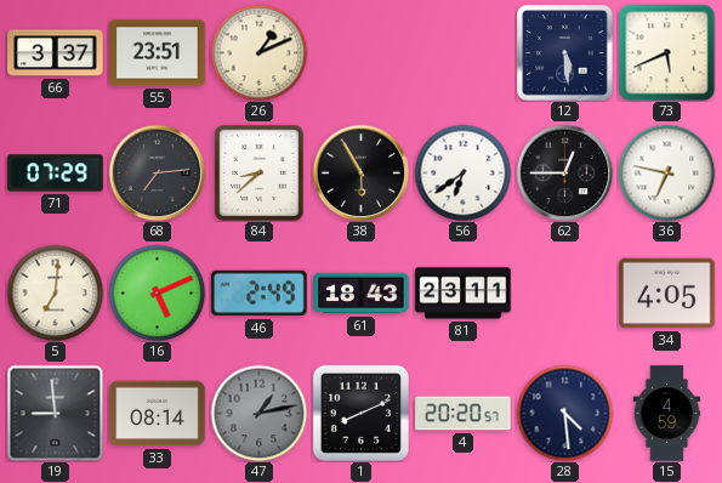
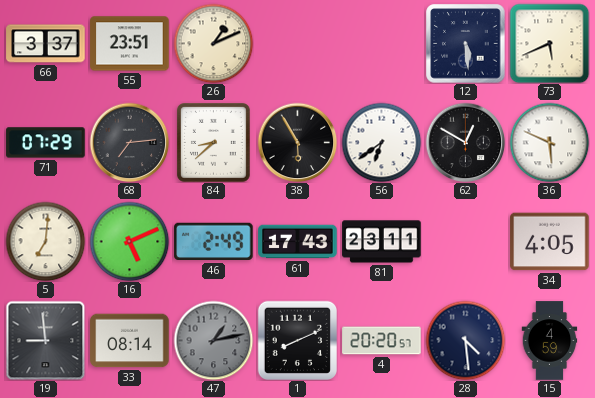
62: 12:45 -> 12:50
36: 6:47 -> 5:49
61: 18:43 -> 17:43
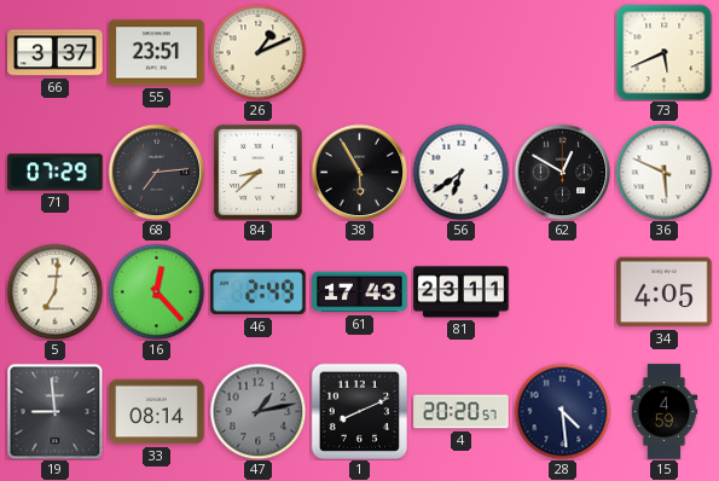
12: 5:29 -> none
16: 5:11 -> 12:23
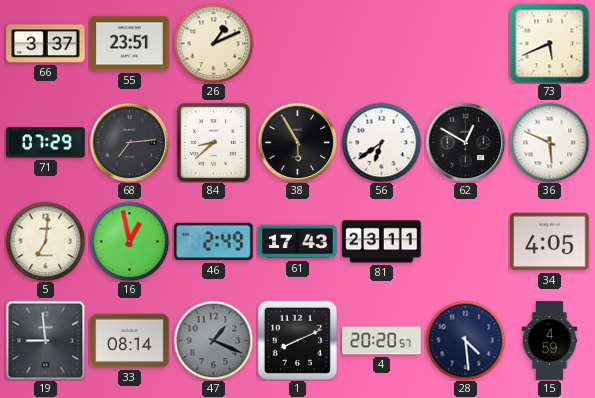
16: 12:23 -> 12:58
47: 1:13 -> 1:19
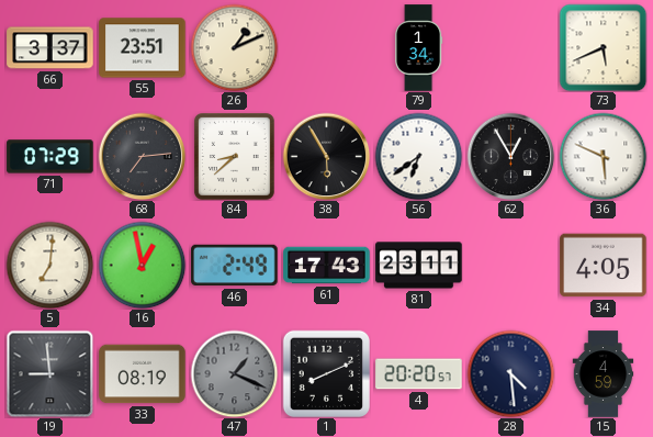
79: none -> 1:34
62: 12:50 -> 12:55
33: 08:14 -> 08:19
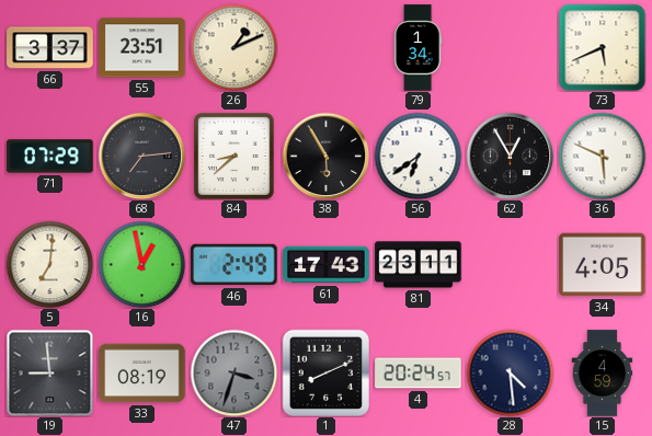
47: 1:19 -> 3:33
4: 20:20 -> 20:24
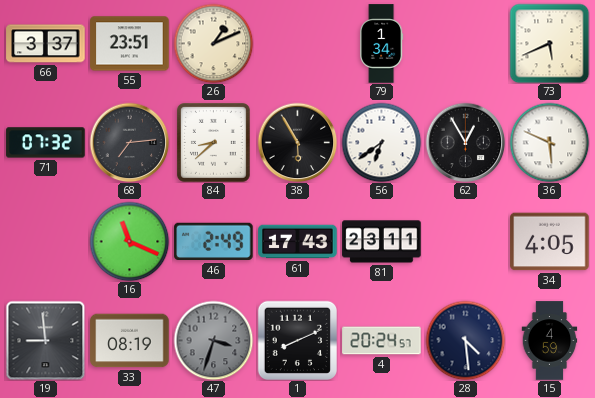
71: 07:29 -> 07:32
5: 7:01 -> none
16: 12:58 -> 11:19
